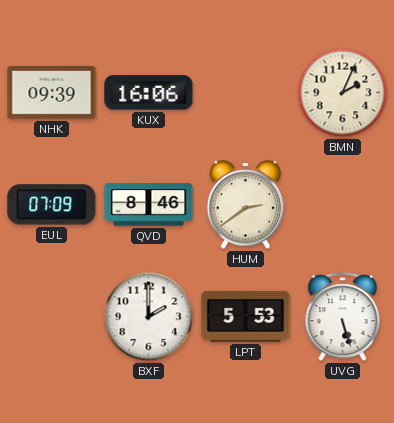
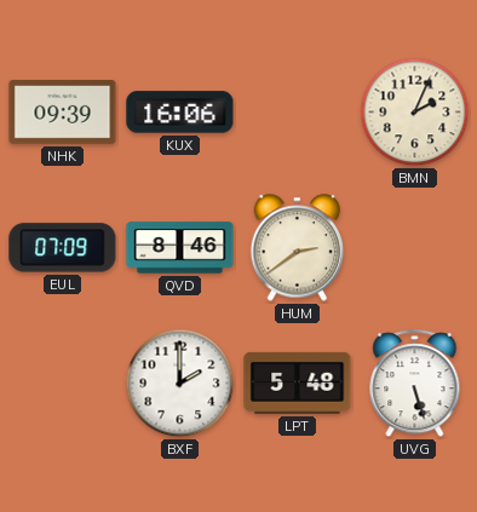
LPT: 5:53 -> 5:48
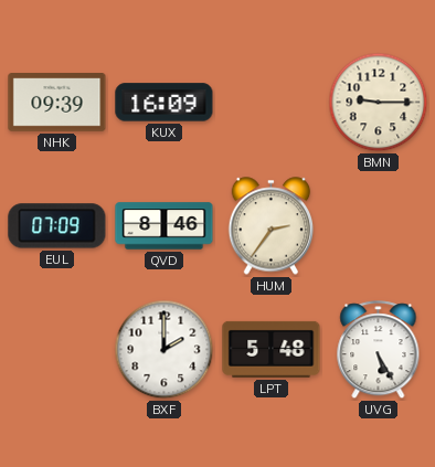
KUX: 16:06 -> 16:09
BMN: 2:04 -> 9:15
HUM: 2:39 -> 2:36
UVG: 5:27 -> 5:25
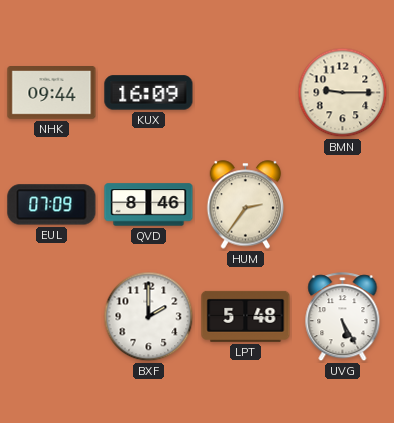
NHK: 09:39 -> 09:44
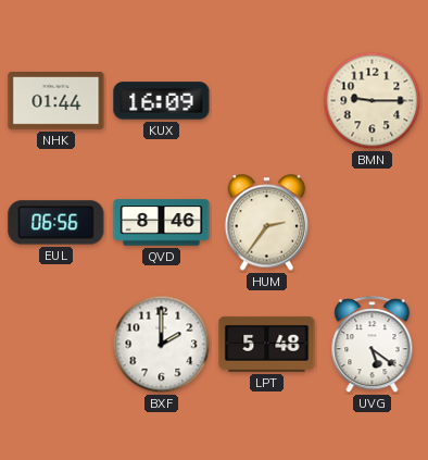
NHK: 09:44 -> 01:44
EUL: 07:09 -> 06:56
UVG: 5:25 -> 5:21
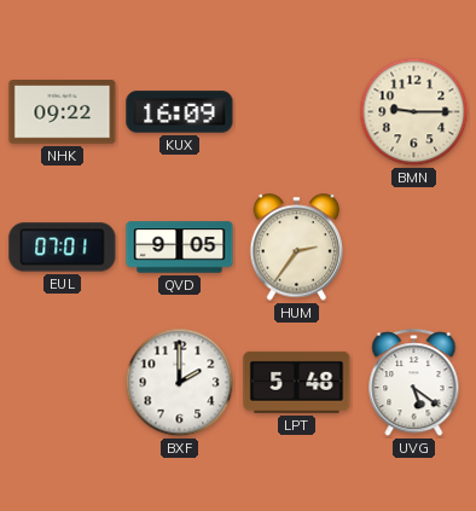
NHK: 01:44 -> 09:22
EUL: 06:56 -> 07:01
QVD: 8:46 -> 9:05
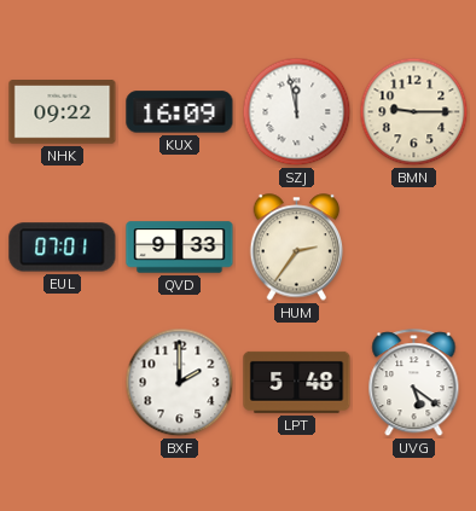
SZJ: none -> 11:58
QVD: 9:05 -> 9:33
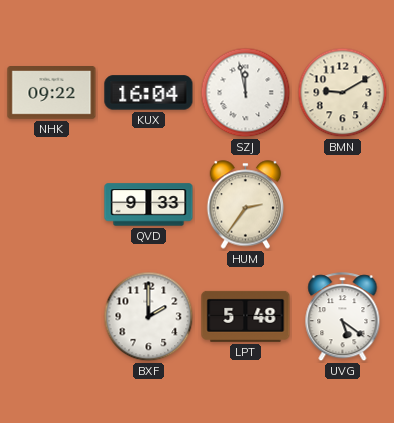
KUX: 16:09 -> 16:04
BMN: 9:15 -> 9:10
EUL: 07:01 -> none
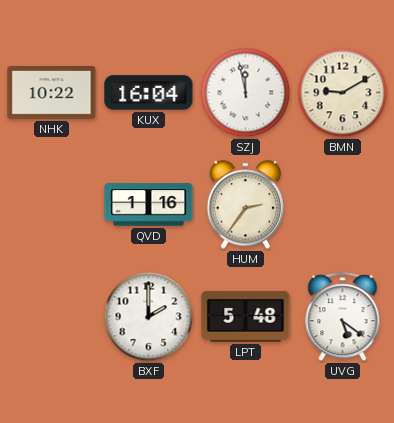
NHK: 09:22 -> 10:22
QVD: 9:33 -> 1:16
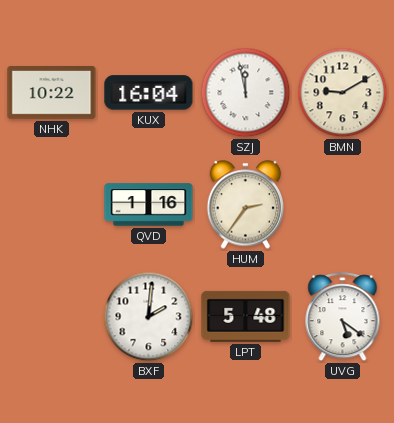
BXF: 2:00 -> 2:01
